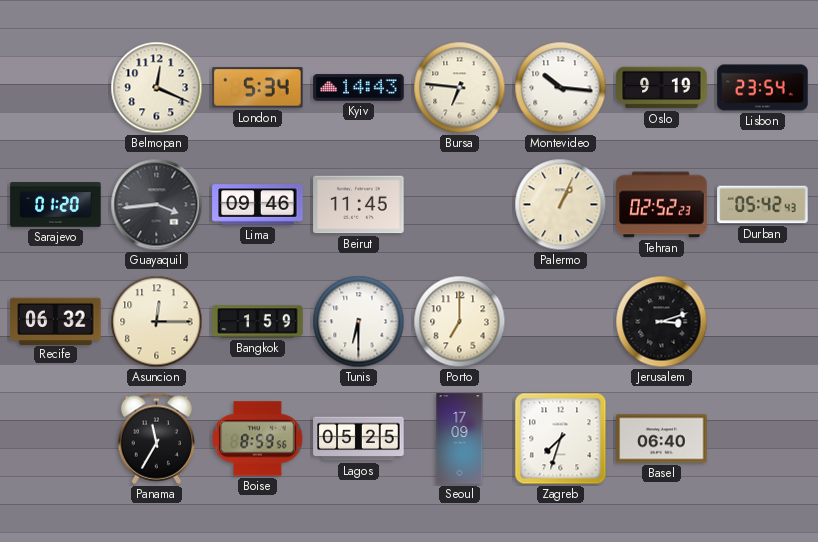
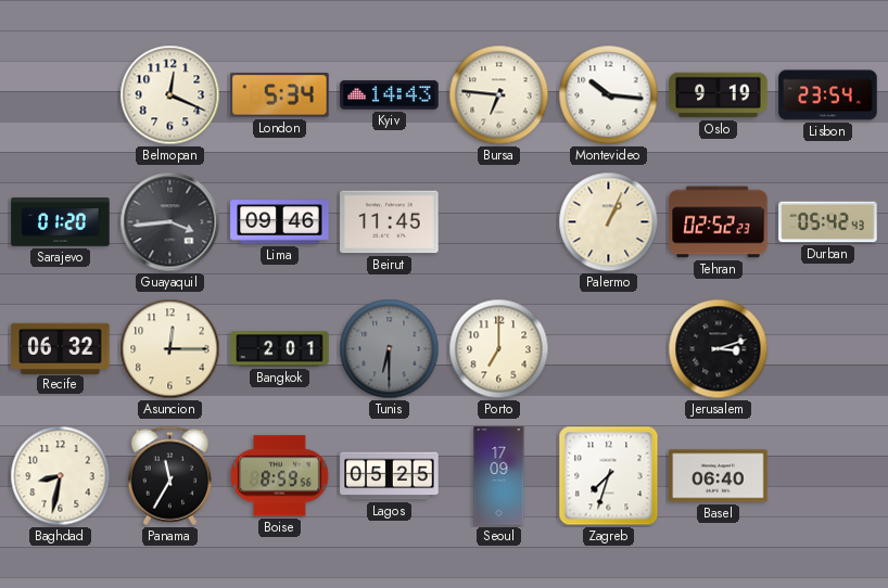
Bangkok: 1:59 -> 2:01
Tunis dial: white -> grey
Baghdad: none -> 8:32
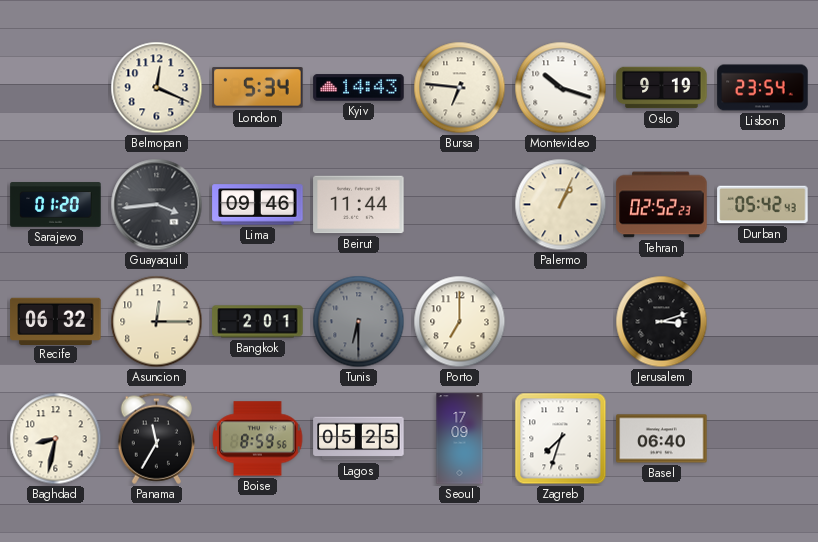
Montevideo: 10:16 -> 10:18
Beirut: 11:45 -> 11:44
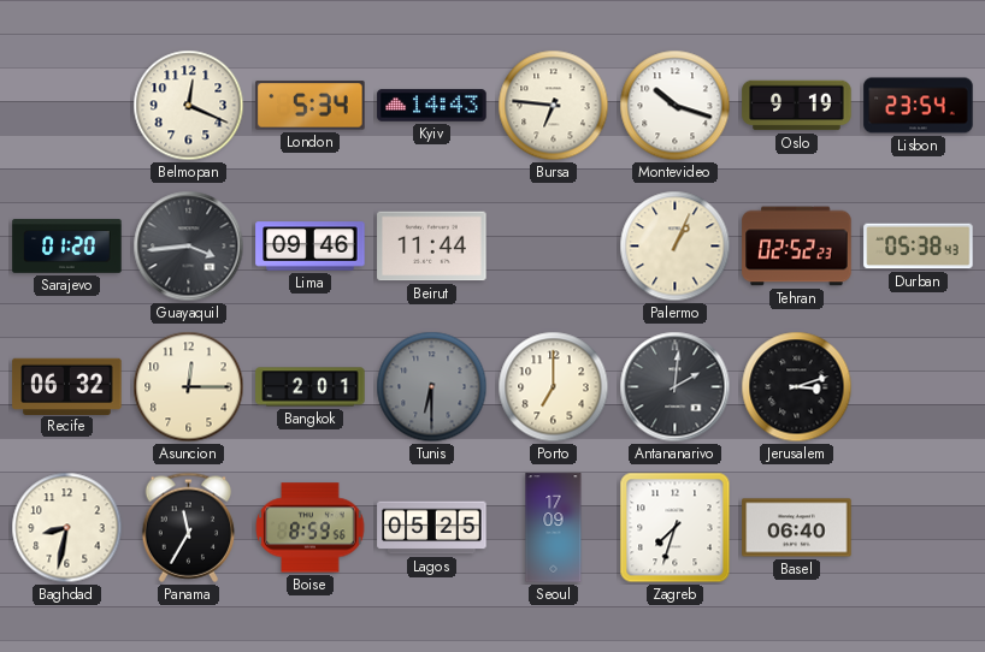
Durban: 05:42 -> 05:38
Antananarivo: none -> 2:01
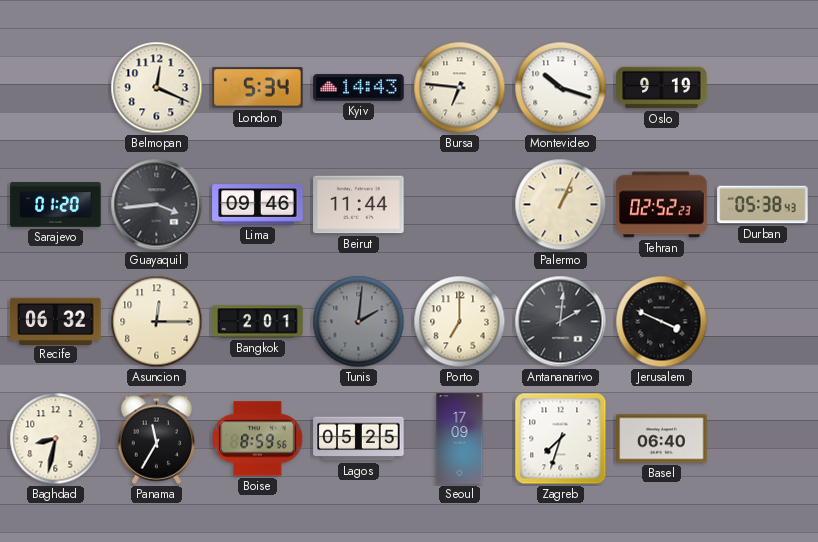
Lisbon: 23:54 -> none
Tunis: 6:30 -> 2:01
Jerusalem: 3:12 -> 3:49
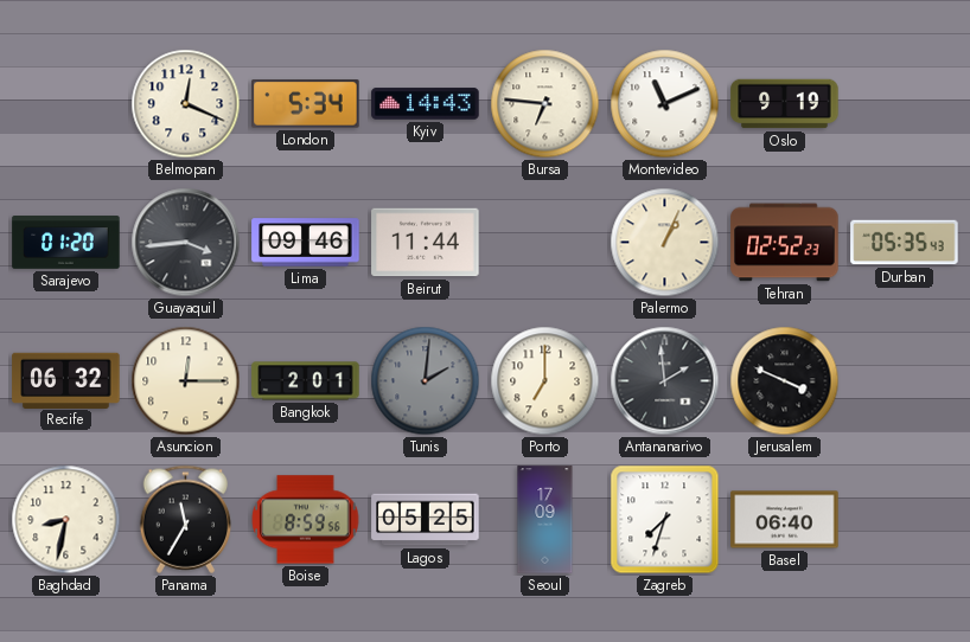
Montevideo: 10:18 -> 11:11
Durban: 05:38 -> 05:35
Antananarivo: 2:01 -> 1:59
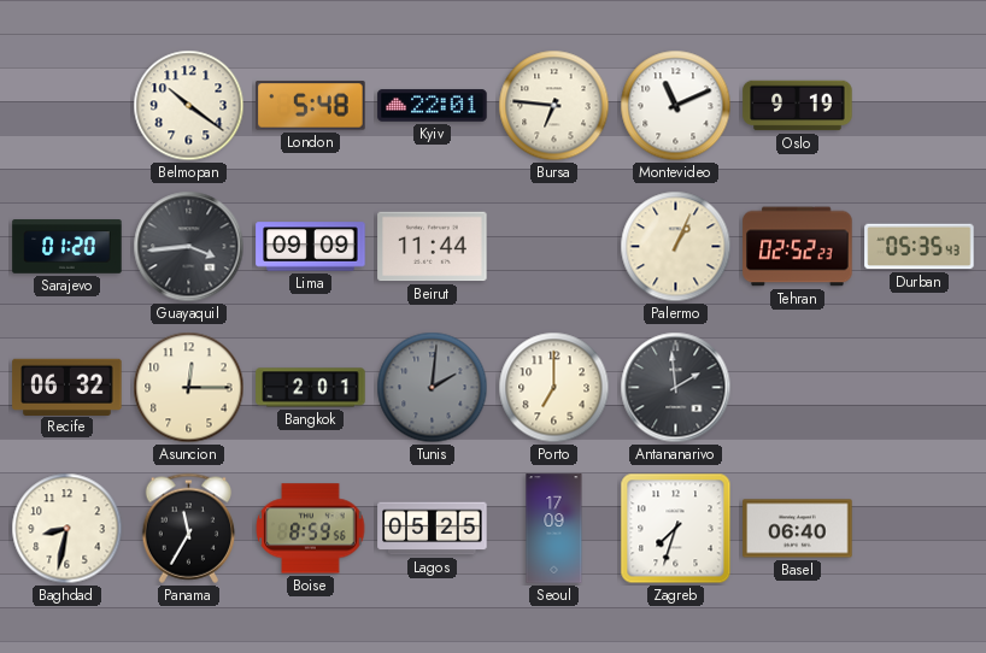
Belmopan: 12:19 -> 10:21
London: 5:34 -> 5:48
Kyiv: 14:43 -> 22:01
Lima: 09:46 -> 09:09
Jerusalem: 3:49 -> none
